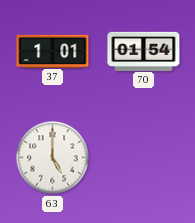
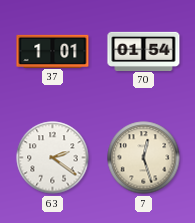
63: 5:00 -> 2:21
7: none -> 12:27
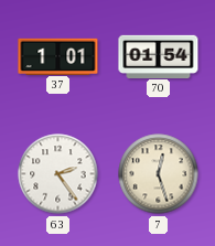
63: 2:21 -> 2:24
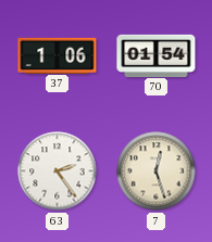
37: 1:01 -> 1:06
